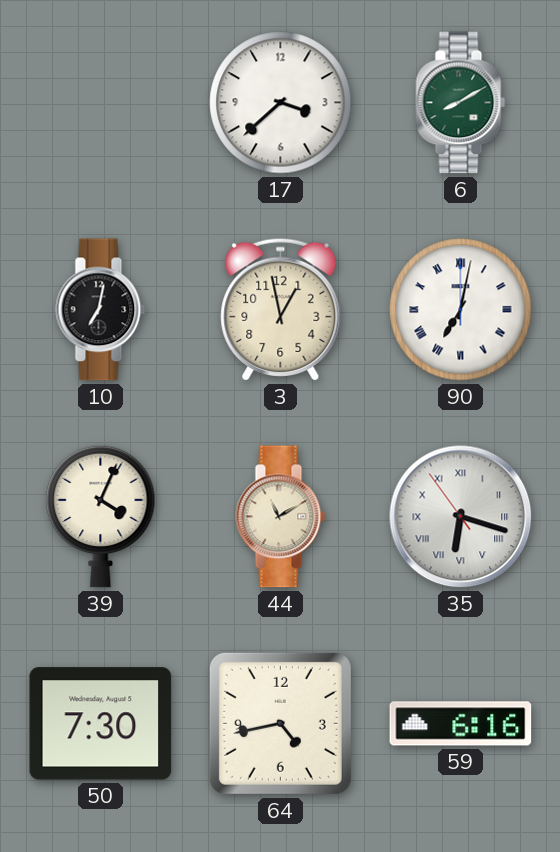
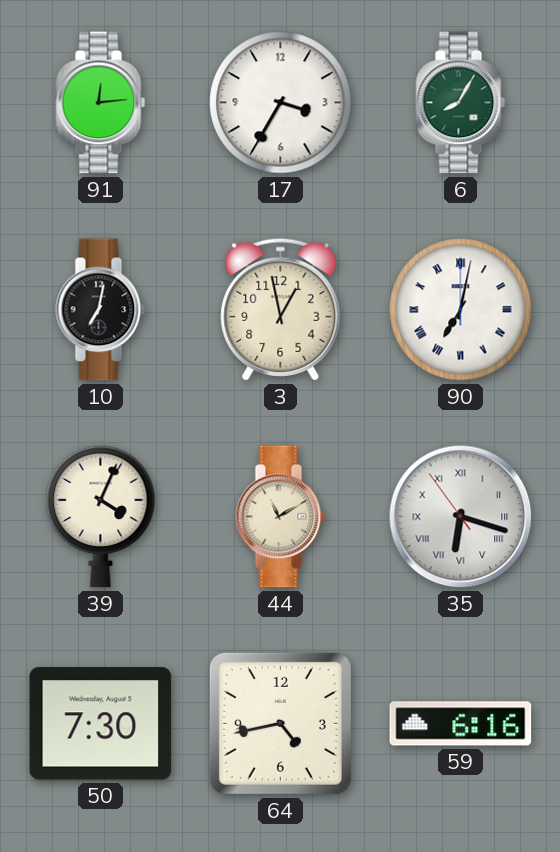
91: none -> 12:14
17: 3:38 -> 3:35
6: 8:10 -> 8:05
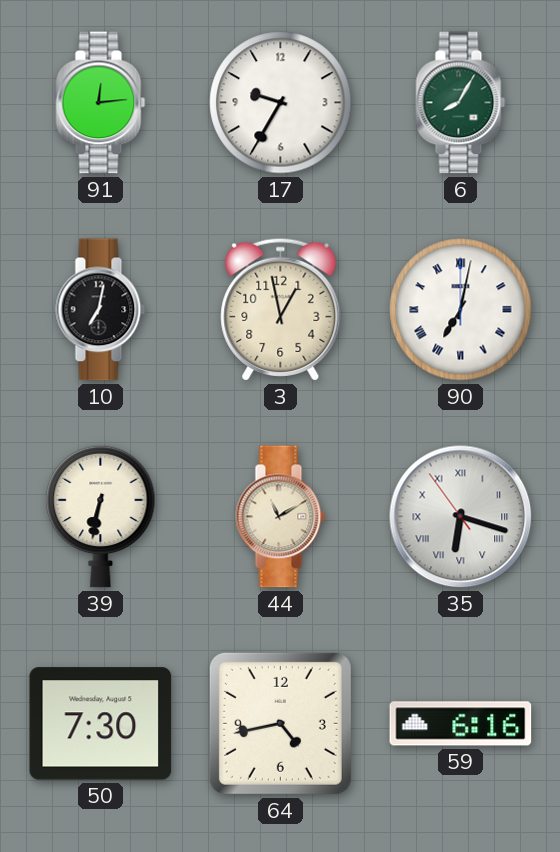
17: 3:35 -> 9:35
39: 4:04 -> 6:32
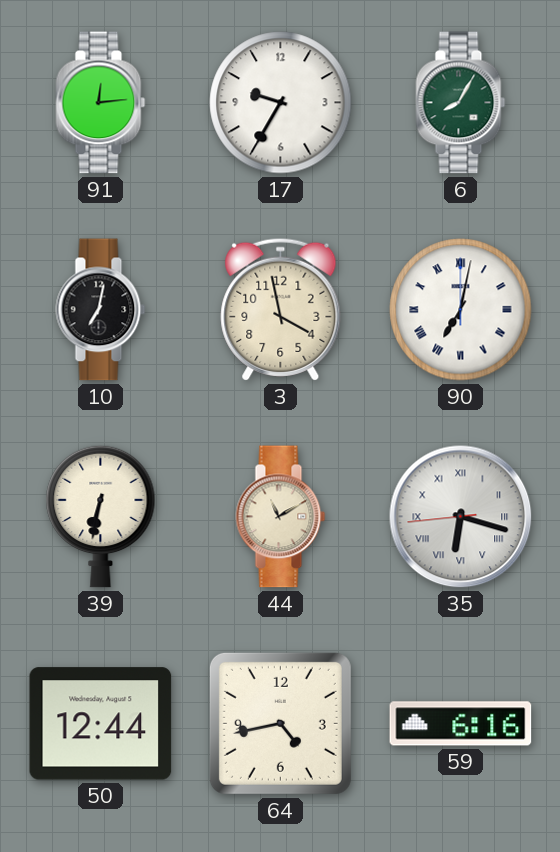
3: 12:58 -> 3:58
35: 6:17:54 -> 6:17:44
50: 7:30 -> 12:44
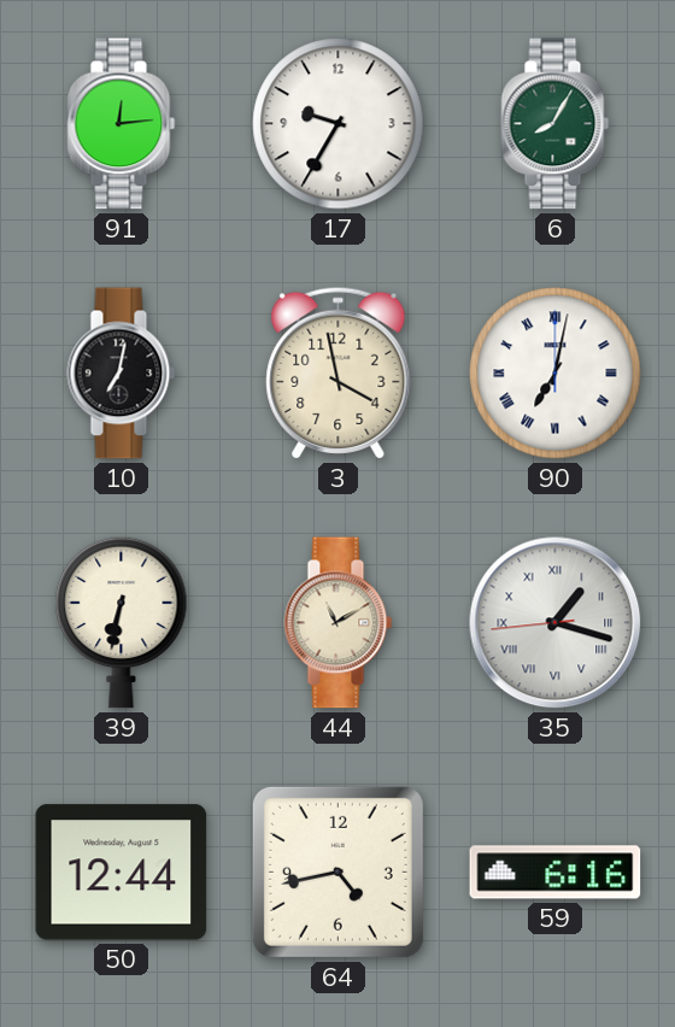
35: 6:17 -> 1:17
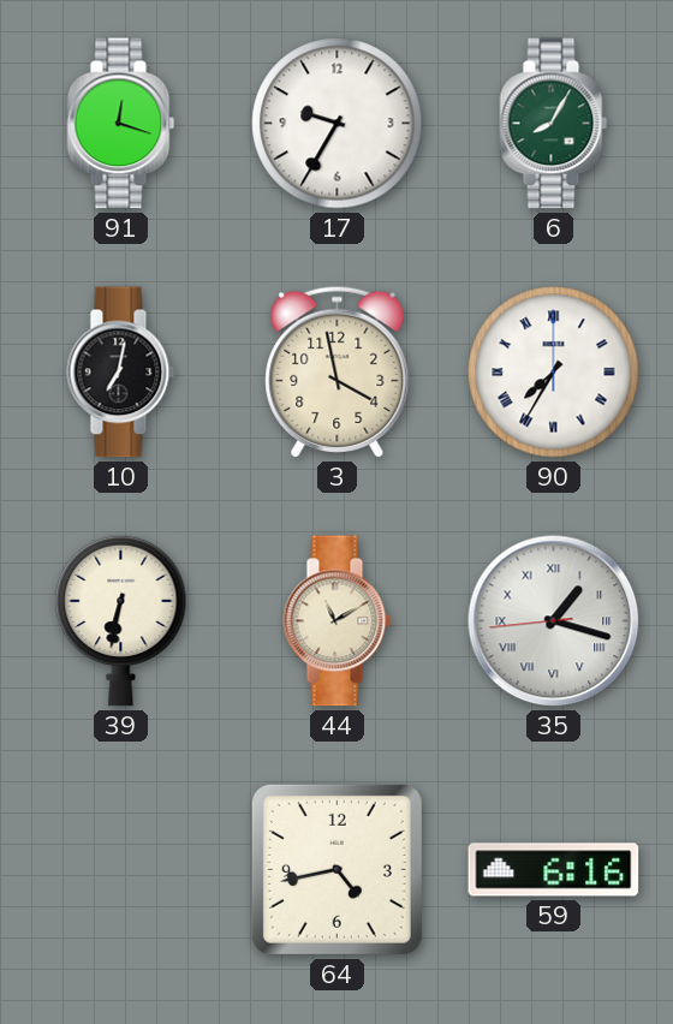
91: 12:14 -> 12:18
90: 7:02 -> 7:35
50: 12:44 -> none
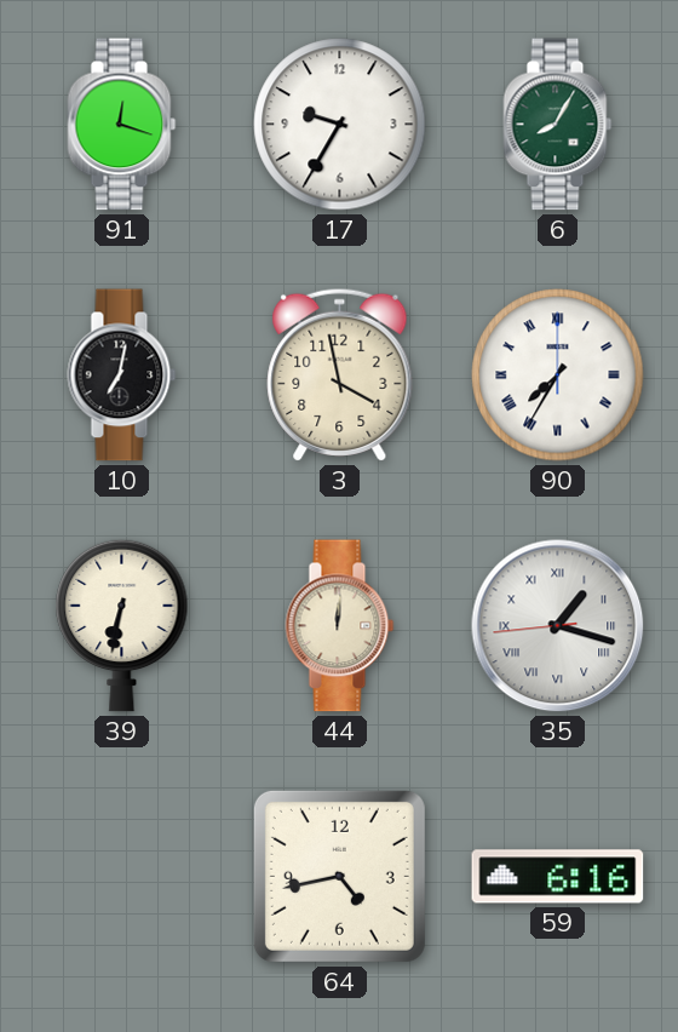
44: 11:10 -> 12:01
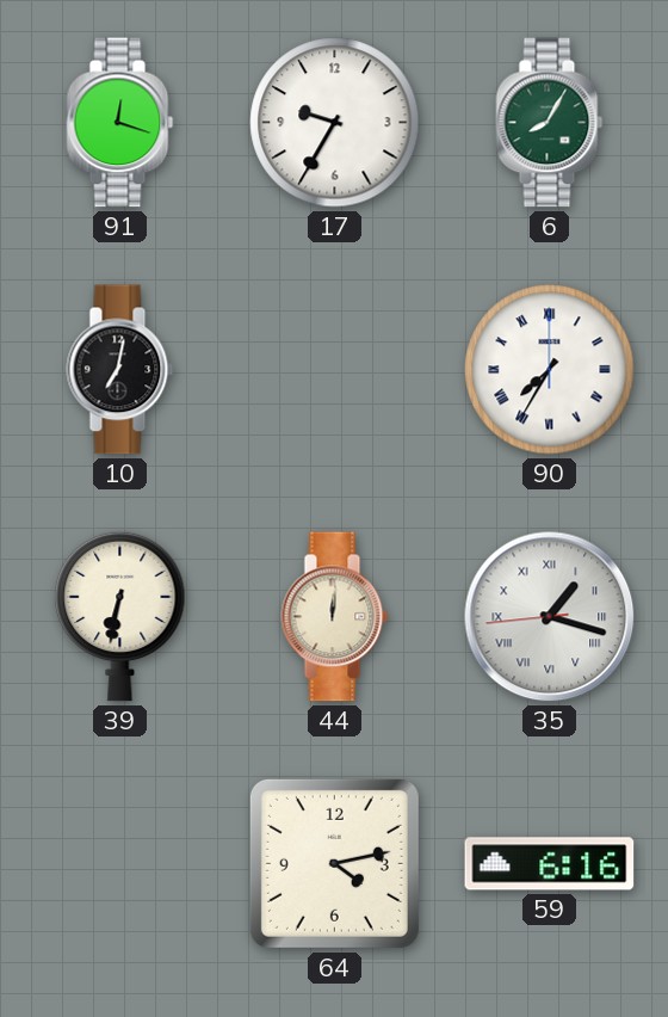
3: 3:58 -> none
64: 4:43 -> 4:13
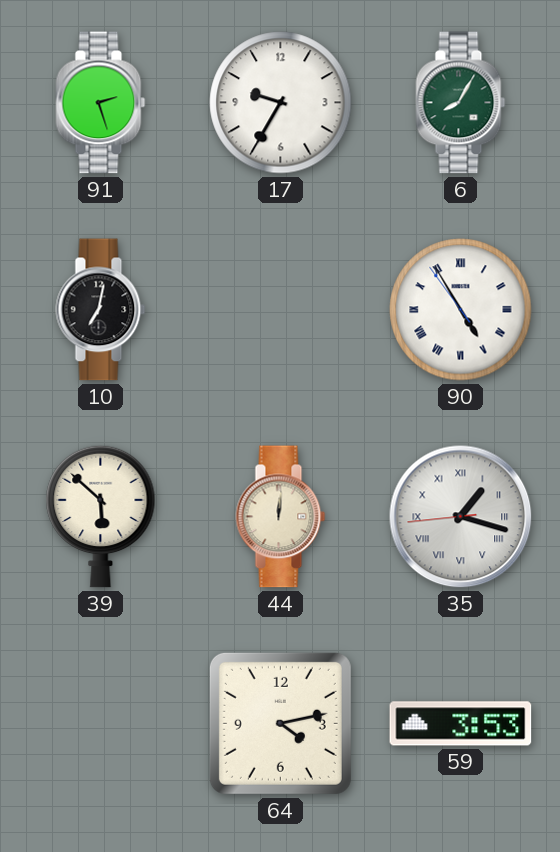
91: 12:18 -> 2:27
90: 7:35 -> 4:54
39: 6:32 -> 5:52
59: 6:16 -> 3:53
